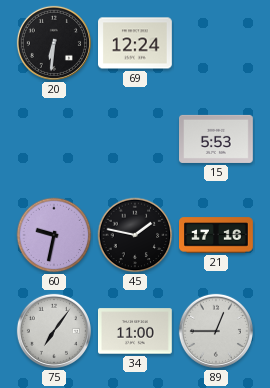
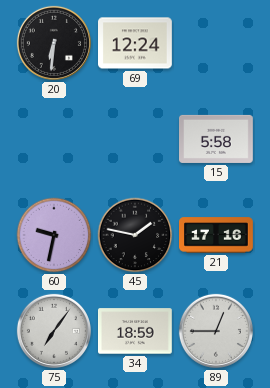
15: 5:53 -> 5:58
34: 11:00 -> 18:59
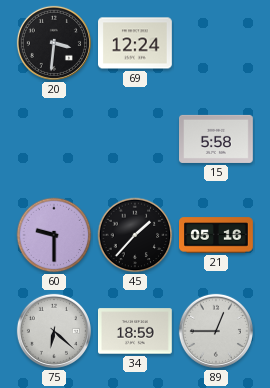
20: 6:31 -> 3:31
60: 9:32 -> 9:30
45: 1:47 -> 1:37
21: 17:16 -> 05:16
75: 7:06 -> 6:22
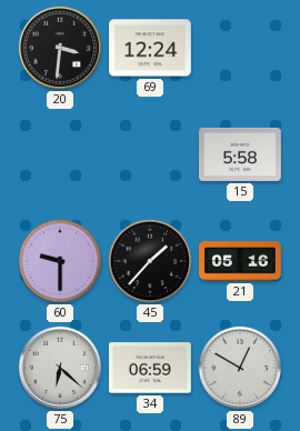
34: 18:59 -> 06:59
89: 12:45 -> 12:50
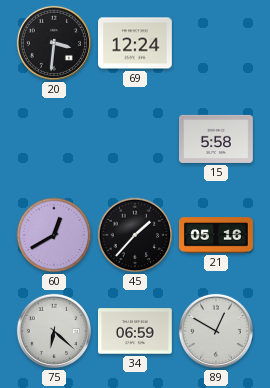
60: 9:30 -> 12:40
